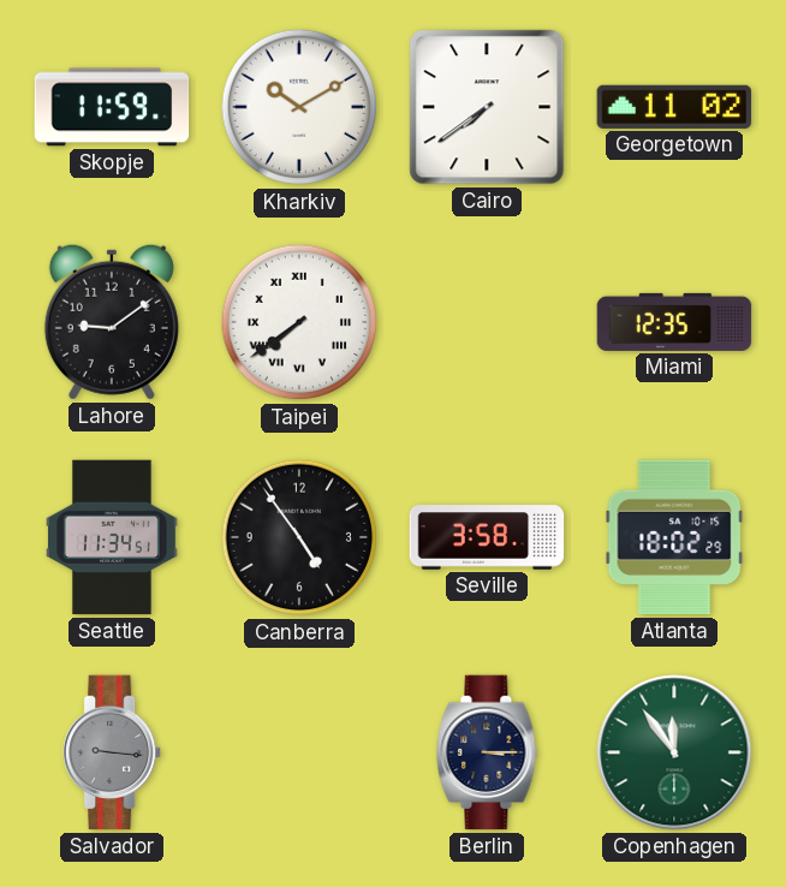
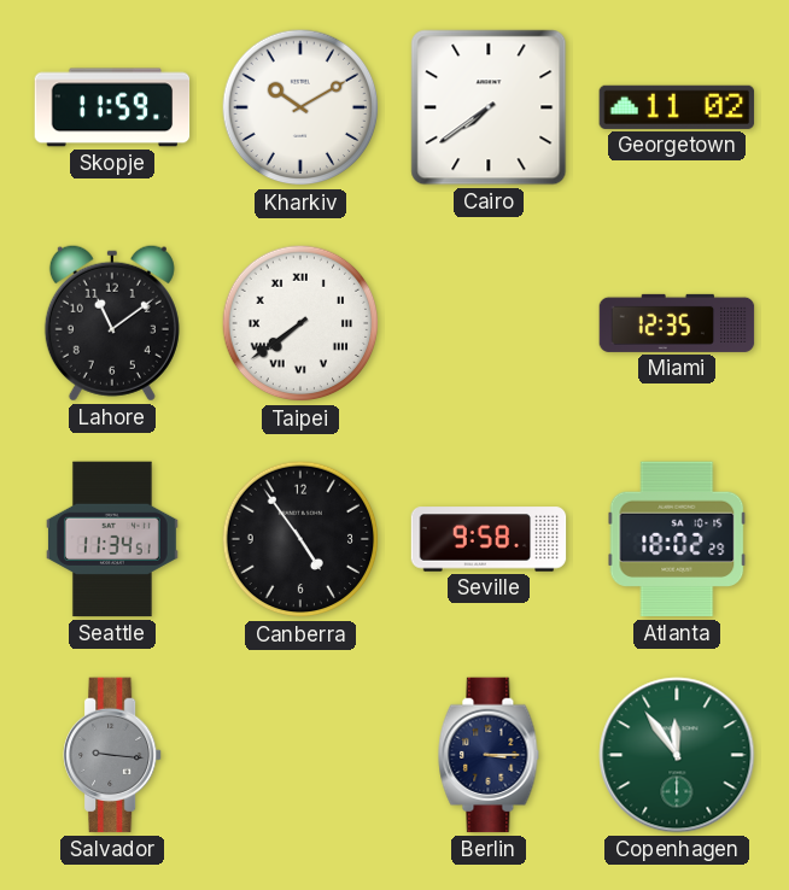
Lahore: 9:09 -> 11:09
Seville: 3:58 -> 9:58
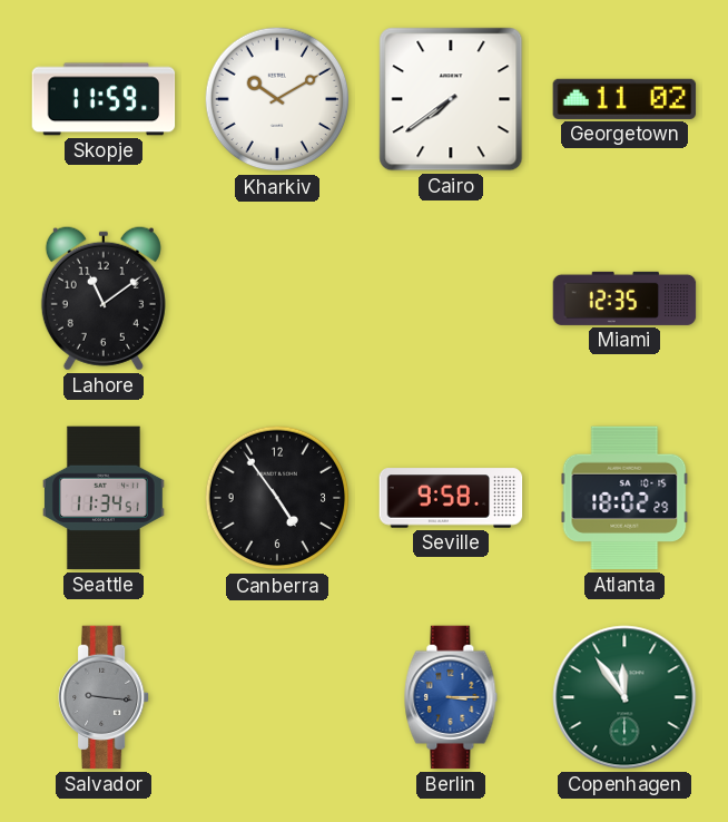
Taipei: 7:39 -> none
Berlin dial: navy -> blue
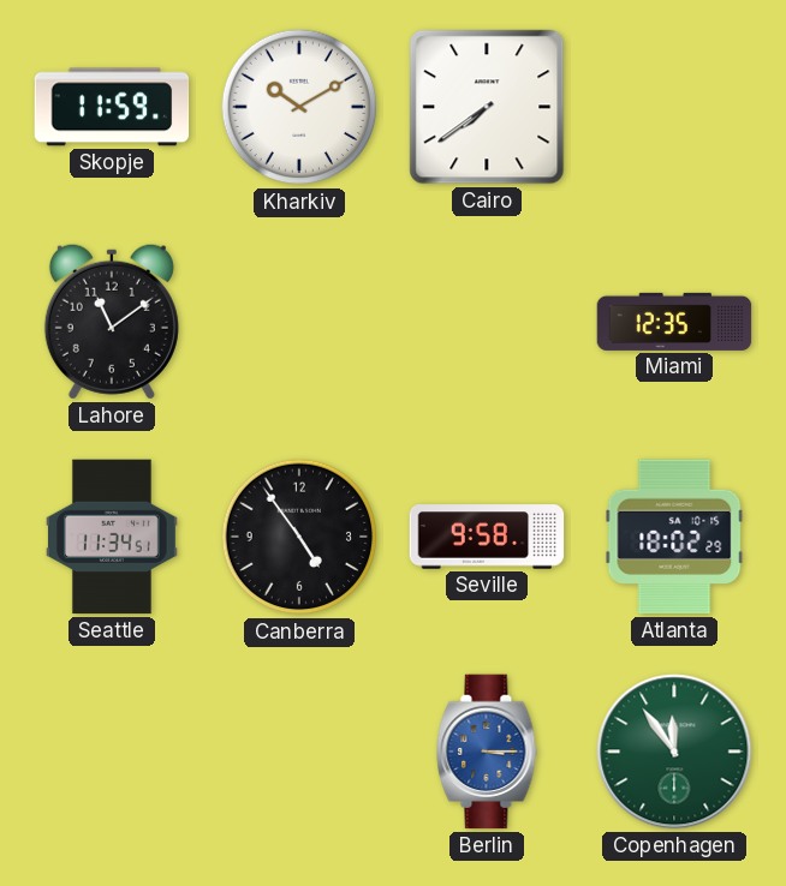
Georgetown: 11:02 -> none
Salvador: 9:16 -> none
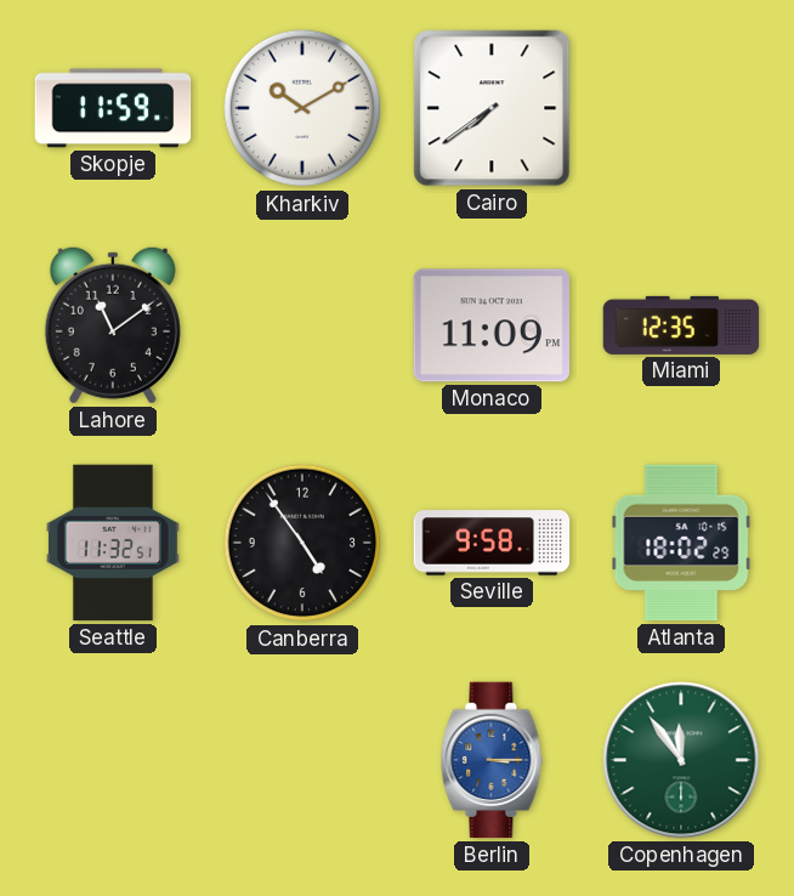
Monaco: none -> 11:09
Seattle: 11:34 -> 11:32
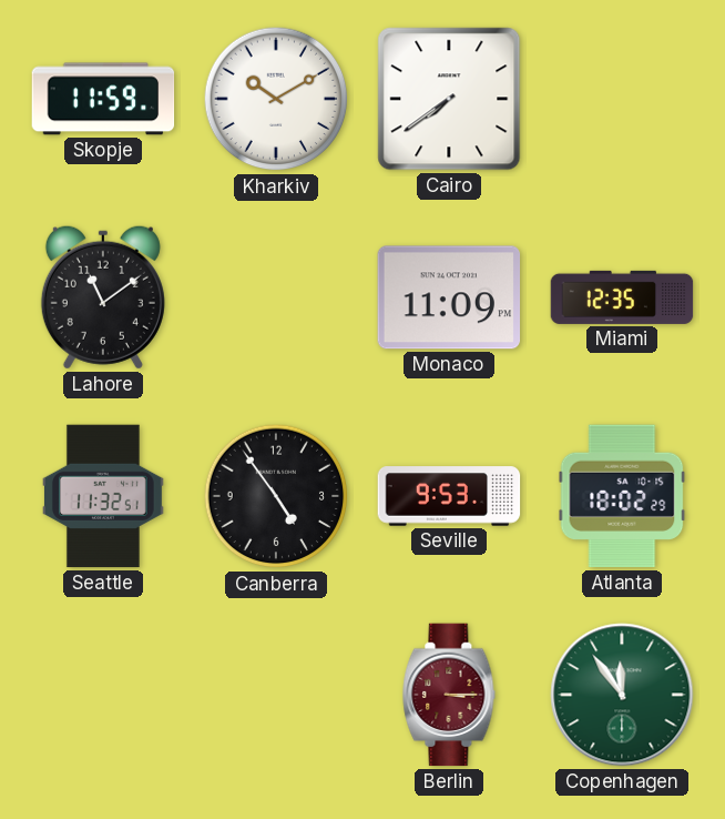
Seville: 9:58 -> 9:53
Berlin dial: blue -> burgundy
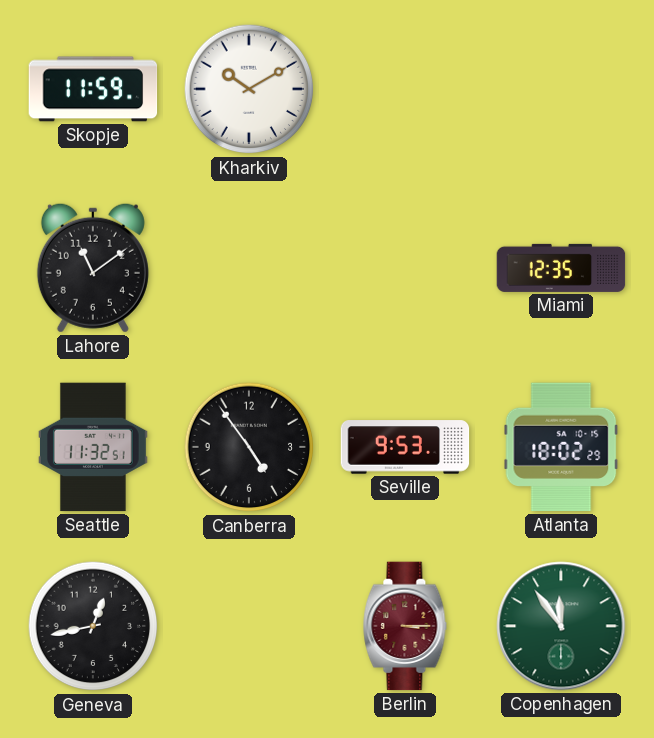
Cairo: 7:39 -> none
Monaco: 11:09 -> none
Geneva: none -> 12:43
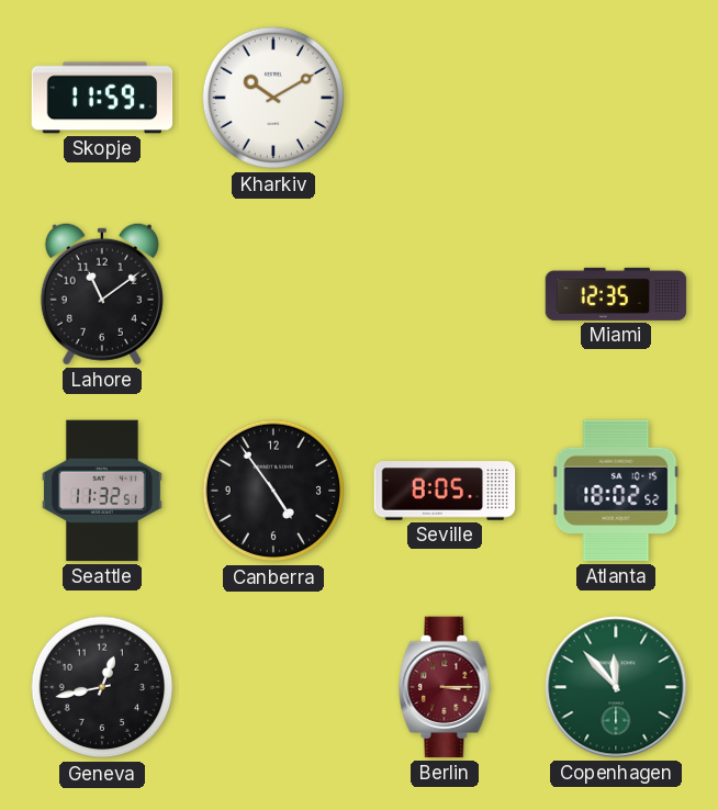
Seville: 9:53 -> 8:05
Atlanta: 18:02:29 -> 18:02:52
Copenhagen: 11:54 -> 11:53
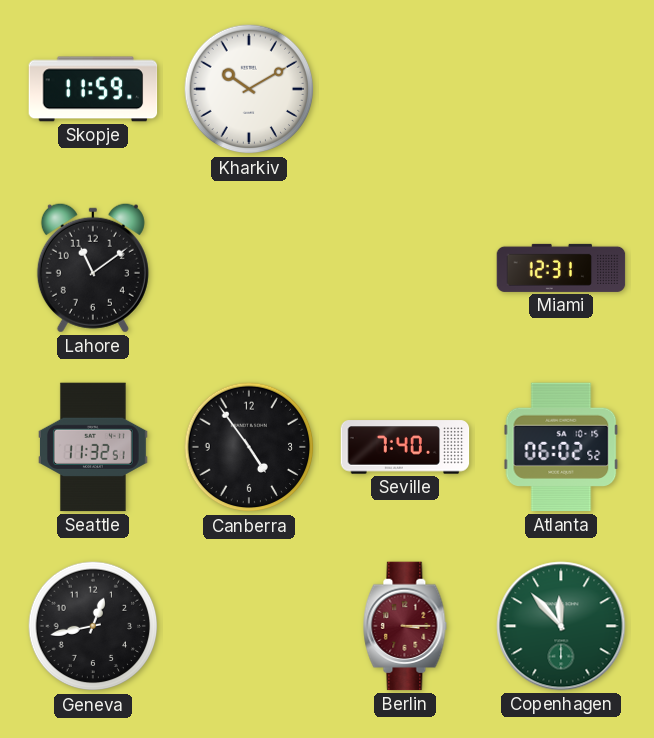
Miami: 12:35 -> 12:31
Seville: 8:05 -> 7:40
Atlanta: 18:02 -> 06:02
